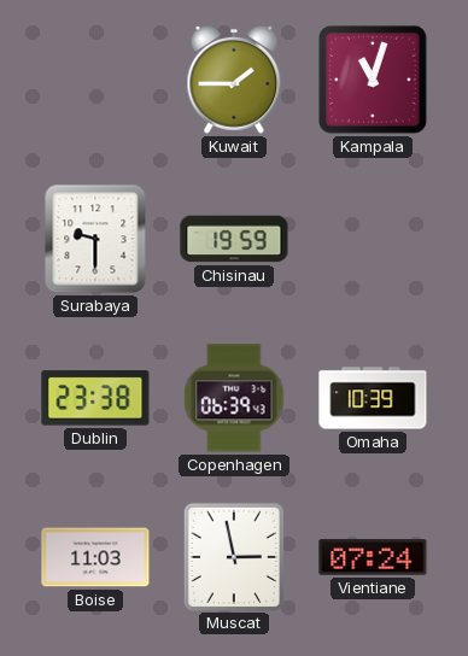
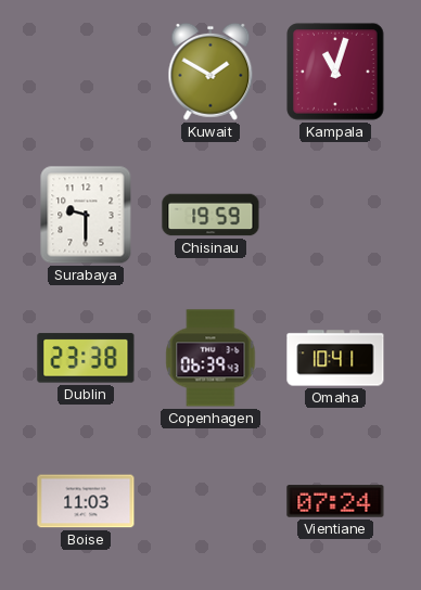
Kuwait: 1:45 -> 1:50
Omaha: 10:39 -> 10:41
Muscat: 2:58 -> none
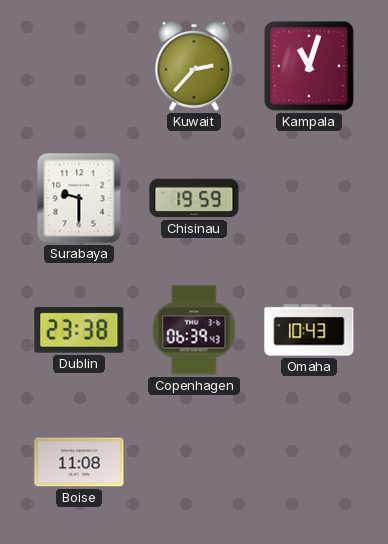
Kuwait: 1:50 -> 2:37
Omaha: 10:41 -> 10:43
Boise: 11:03 -> 11:08
Vientiane: 07:24 -> none
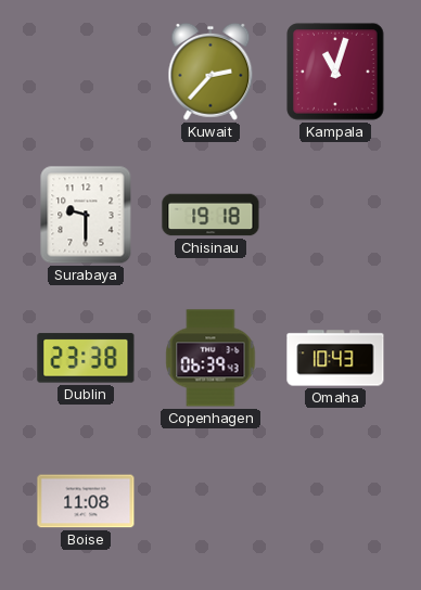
Chisinau: 19:59 -> 19:18
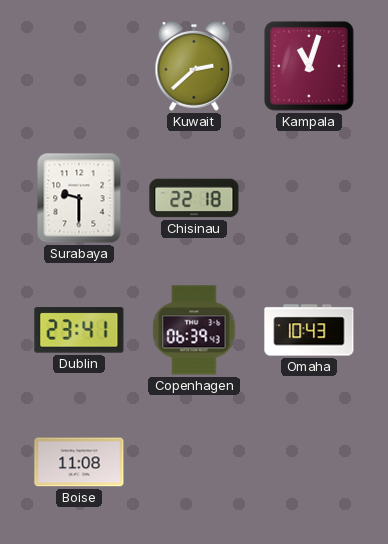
Kuwait: 2:37 -> 2:38
Chisinau: 19:18 -> 22:18
Dublin: 23:38 -> 23:41
